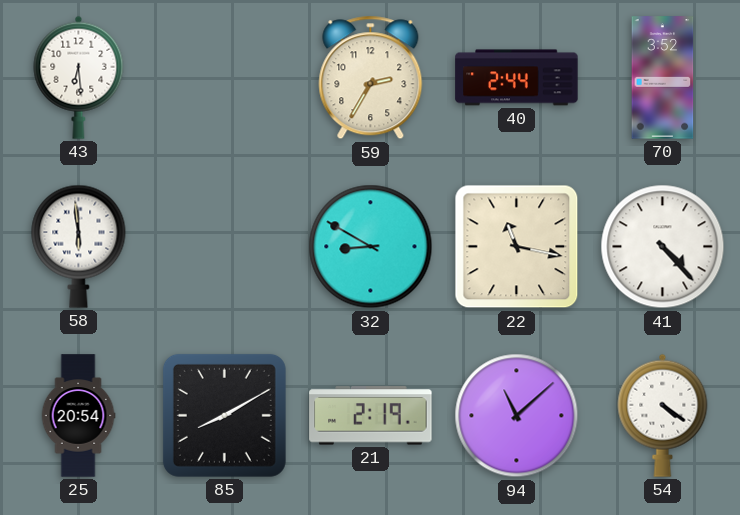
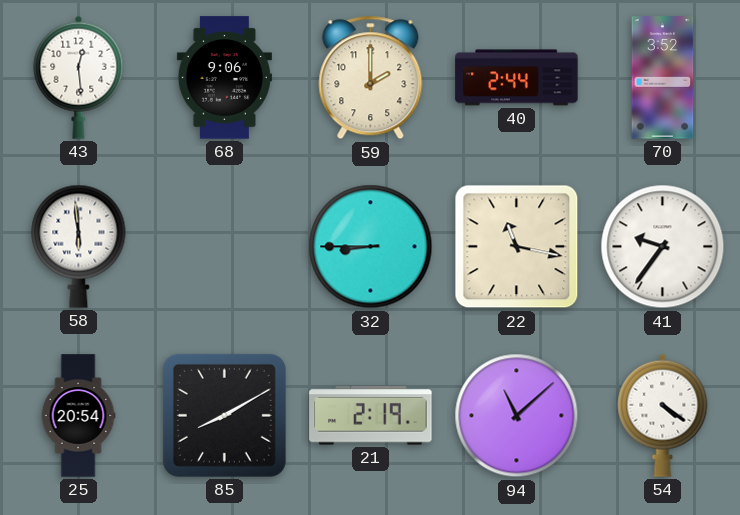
43: 6:29 -> 12:29
68: none -> 9:06
59: 2:35 -> 2:00
32: 8:50 -> 8:45
41: 4:23 -> 9:36
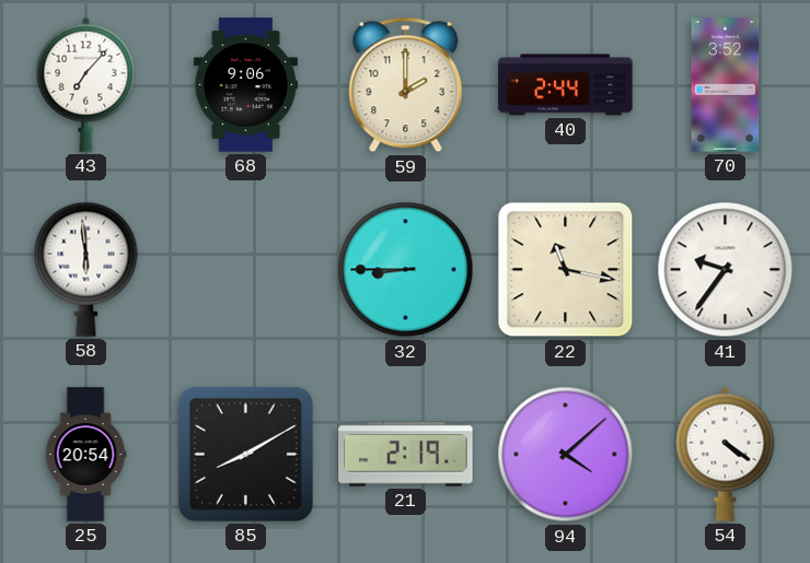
43: 12:29 -> 7:07
94: 11:08 -> 4:08
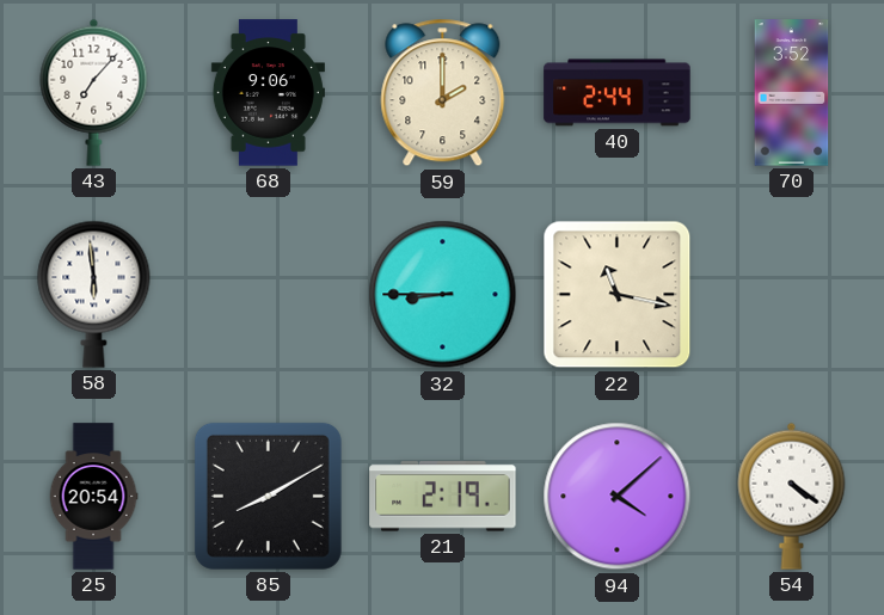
41: 9:36 -> none
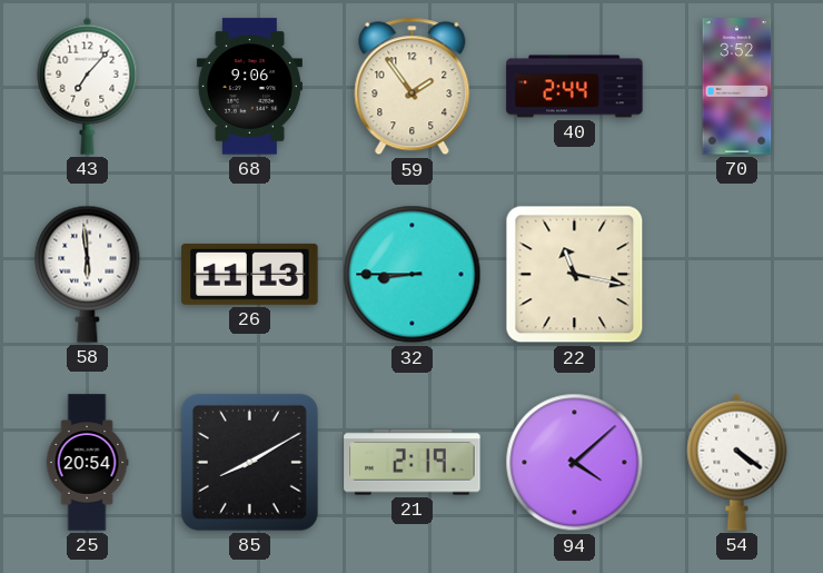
59: 2:00 -> 1:54
26: none -> 11:13
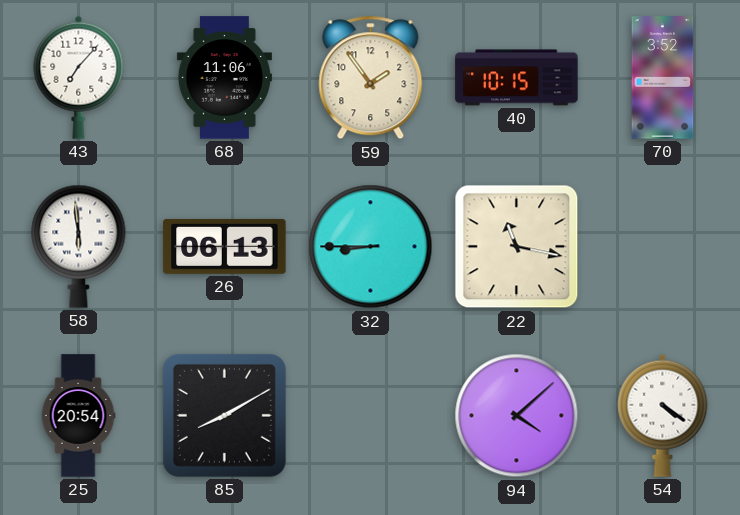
68: 9:06 -> 11:06
40: 2:44 -> 10:15
26: 11:13 -> 06:13
21: 2:19 -> none
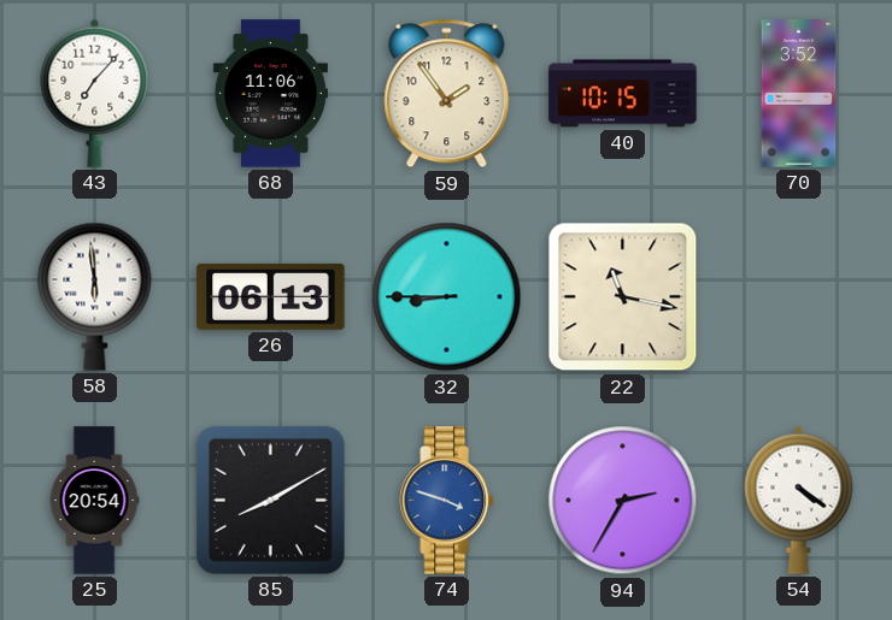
74: none -> 3:48
94: 4:08 -> 2:35
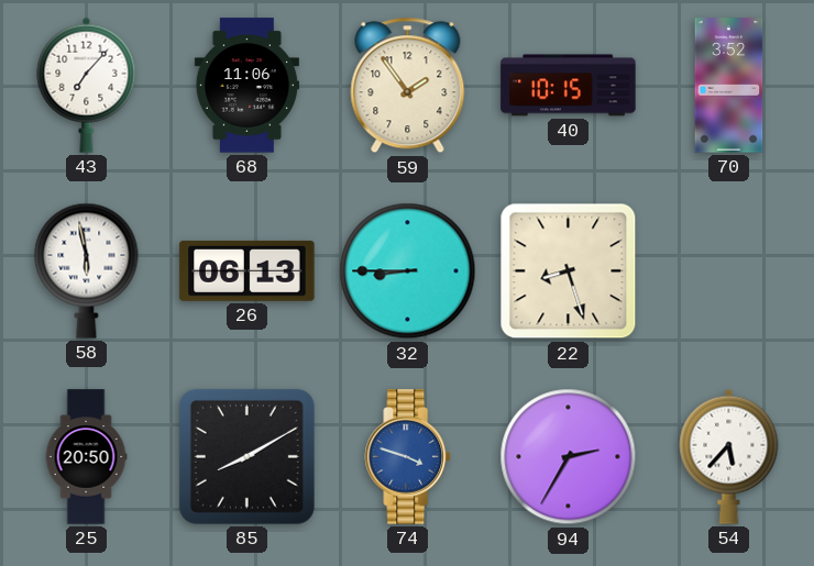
58: 5:59 -> 5:58
22: 11:17 -> 8:27
25: 20:54 -> 20:50
54: 4:21 -> 5:37
